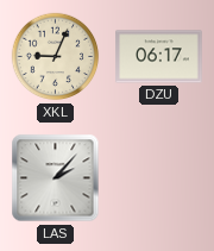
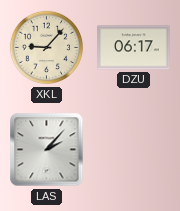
XKL: 9:04 -> 9:07
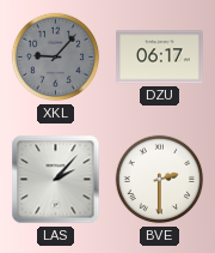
XKL dial: cream -> grey
BVE: none -> 2:30
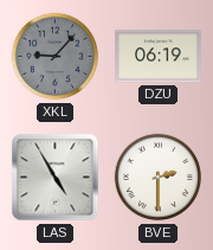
DZU: 06:17 -> 06:19
LAS: 2:07 -> 4:55
